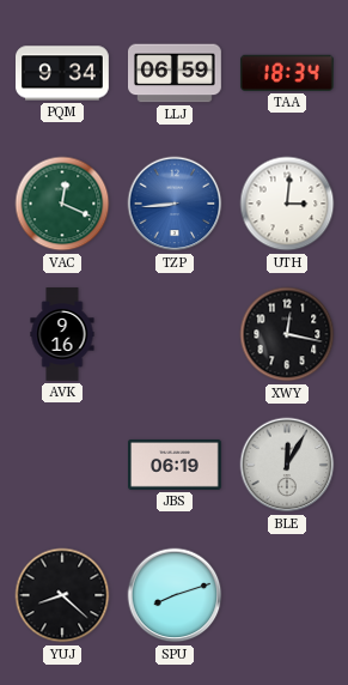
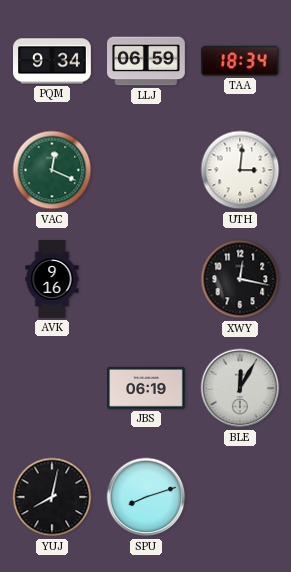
TZP: 8:44 -> none
YUJ: 8:22 -> 8:02
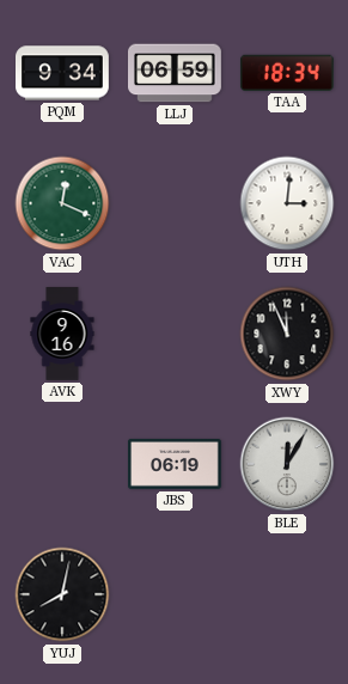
XWY: 12:17 -> 11:56
SPU: 8:12 -> none
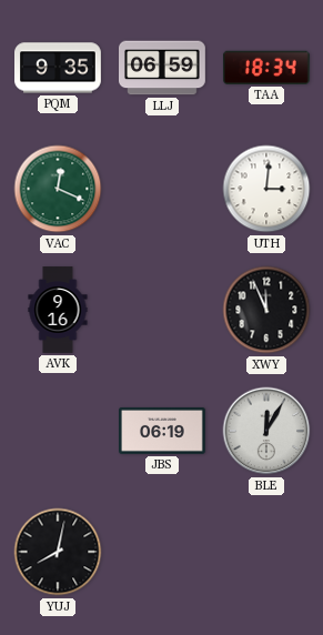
PQM: 9:34 -> 9:35
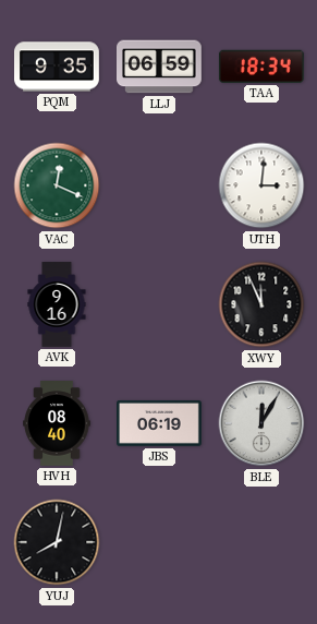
HVH: none -> 08:40
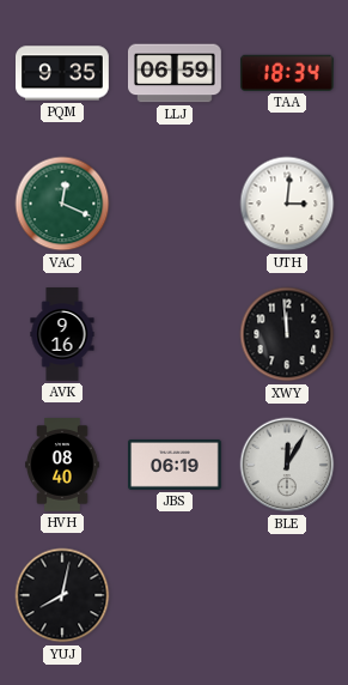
XWY: 11:56 -> 11:59
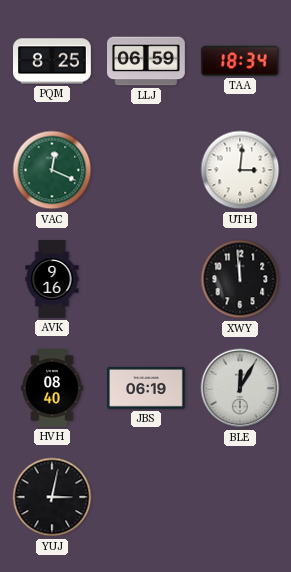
PQM: 9:35 -> 8:25
YUJ: 8:02 -> 3:02
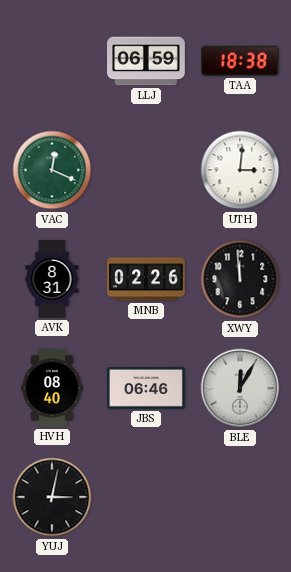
PQM: 8:25 -> none
TAA: 18:34 -> 18:38
AVK: 9:16 -> 8:31
MNB: none -> 02:26
JBS: 06:19 -> 06:46
